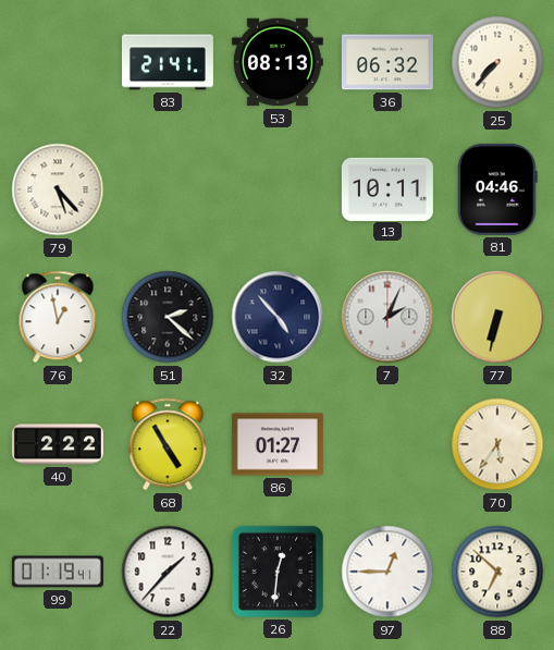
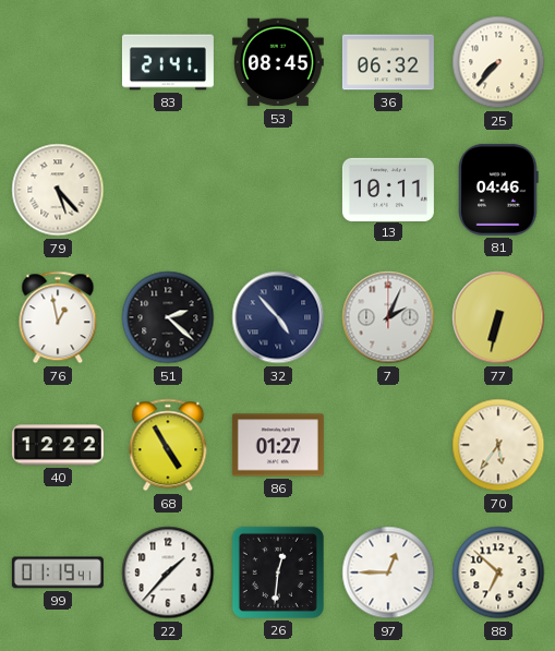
53: 08:13 -> 08:45
40: 2:22 -> 12:22
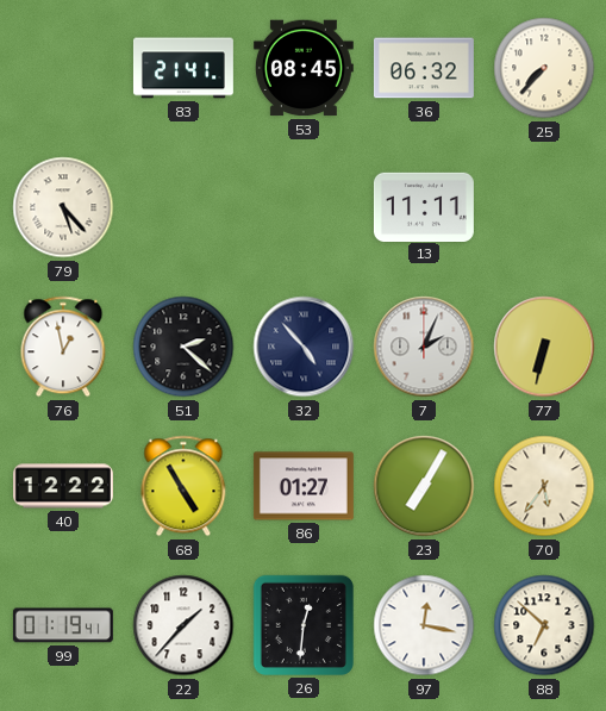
13: 10:11 -> 11:11
81: 04:46 -> none
23: none -> 7:05
97: 12:45 -> 12:17
